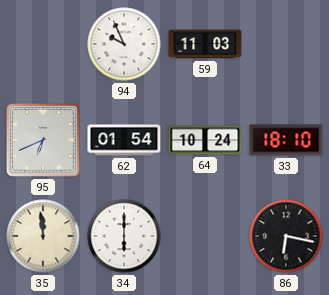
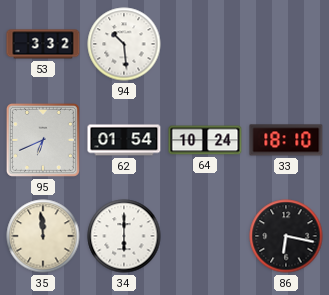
53: none -> 3:32
94: 9:56 -> 10:29
59: 11:03 -> none
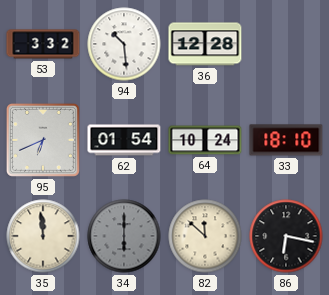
36: none -> 12:28
34 dial: white -> grey
82: none -> 11:52
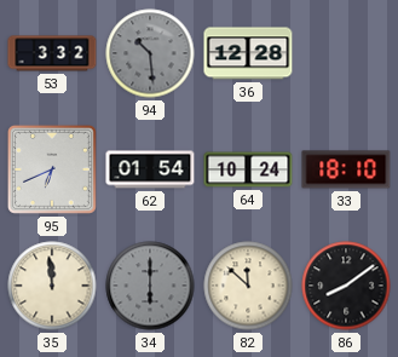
94 dial: white -> grey
86: 6:17 -> 8:09
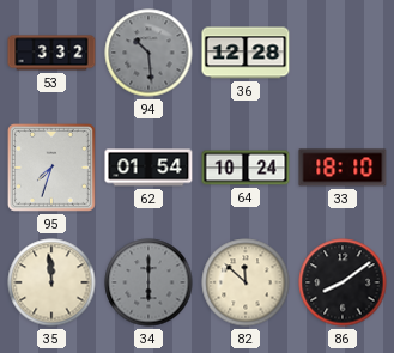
95: 6:41 -> 7:33
